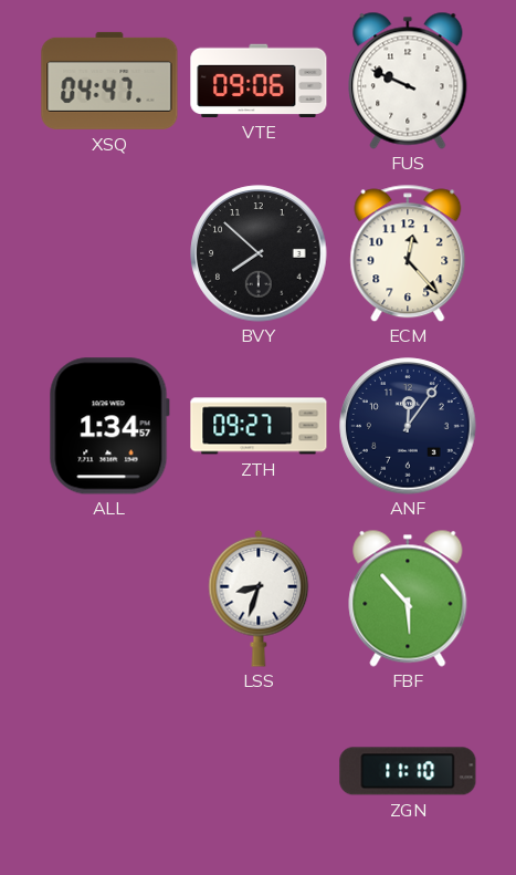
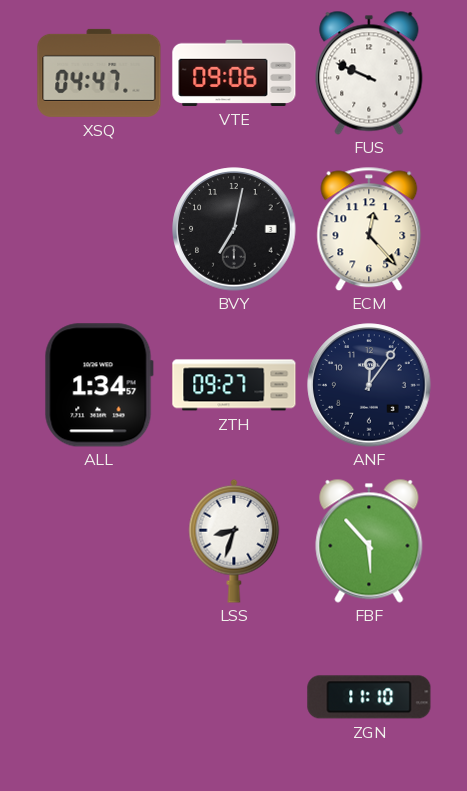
BVY: 7:52 -> 7:02
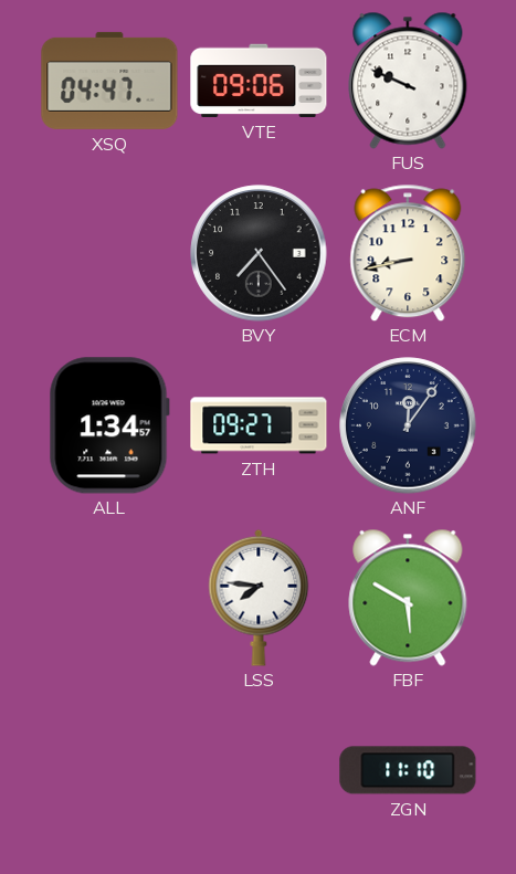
BVY: 7:02 -> 7:24
ECM: 12:23 -> 8:43
LSS: 8:33 -> 7:46
FBF: 5:53 -> 5:50
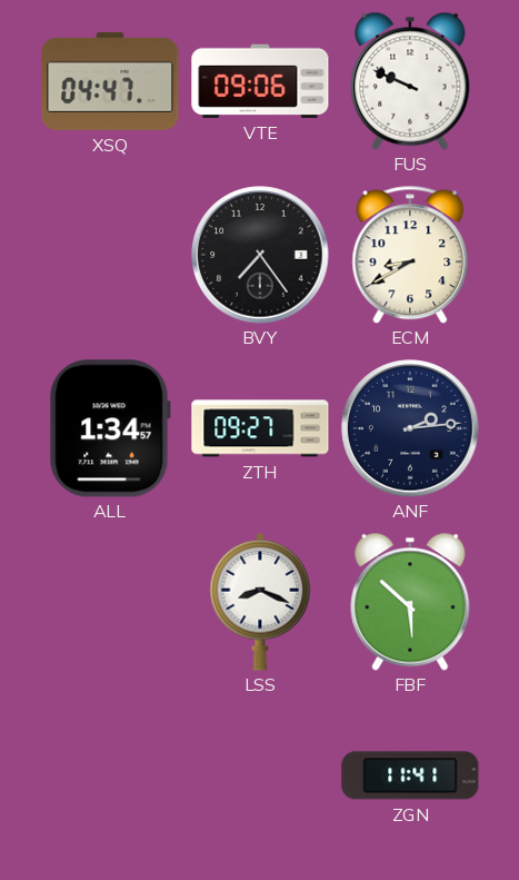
ECM: 8:43 -> 8:40
ANF: 12:06 -> 2:14
LSS: 7:46 -> 8:19
FBF: 5:50 -> 5:52
ZGN: 11:10 -> 11:41
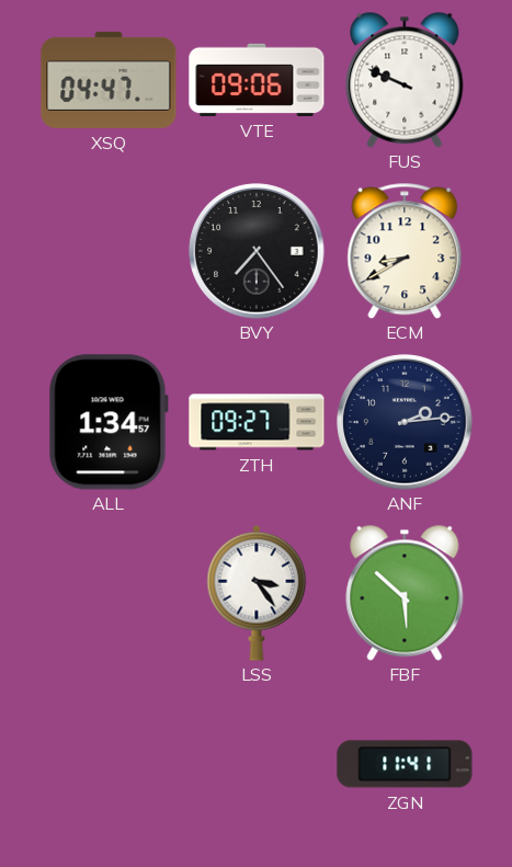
LSS: 8:19 -> 3:24
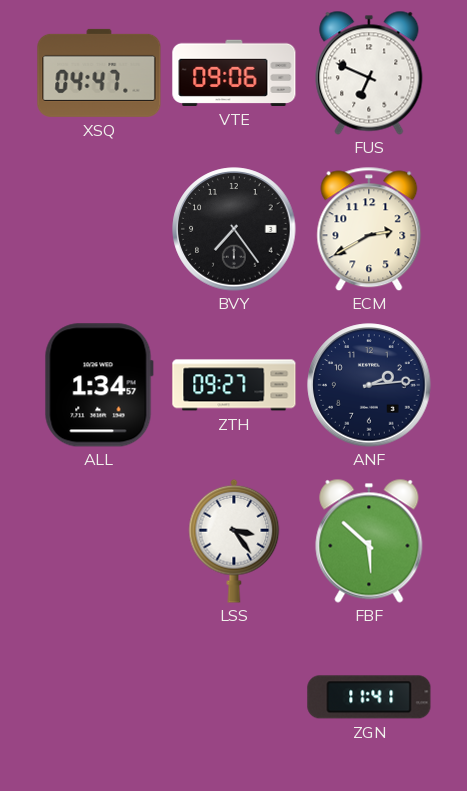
FUS: 9:49 -> 6:49
ECM: 8:40 -> 2:40
